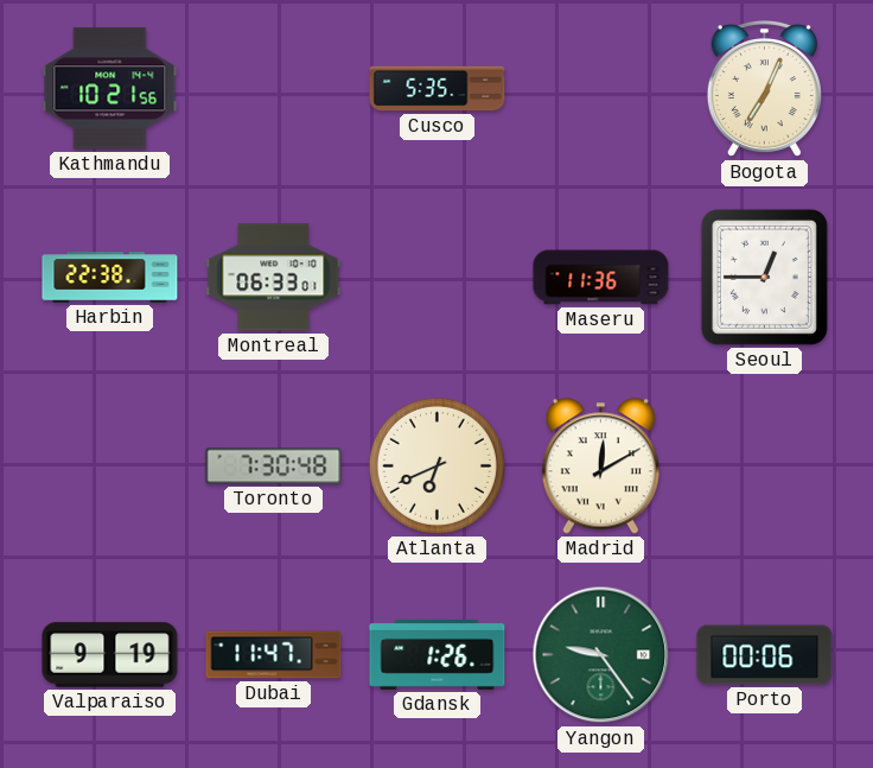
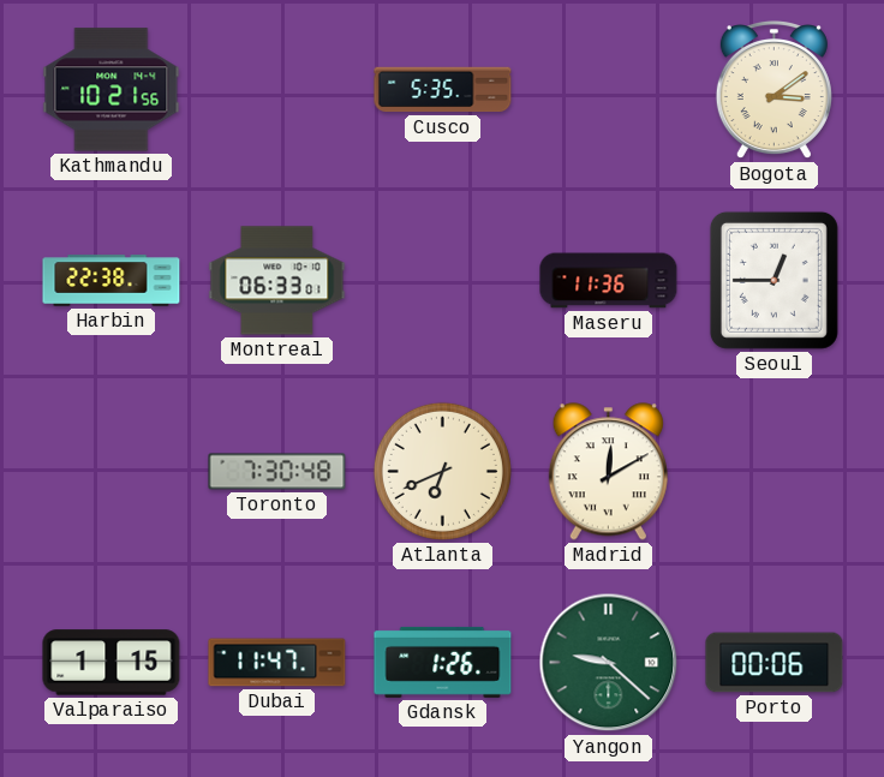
Bogota: 7:04 -> 3:09
Valparaiso: 9:19 -> 1:15
Yangon: 9:24 -> 9:22
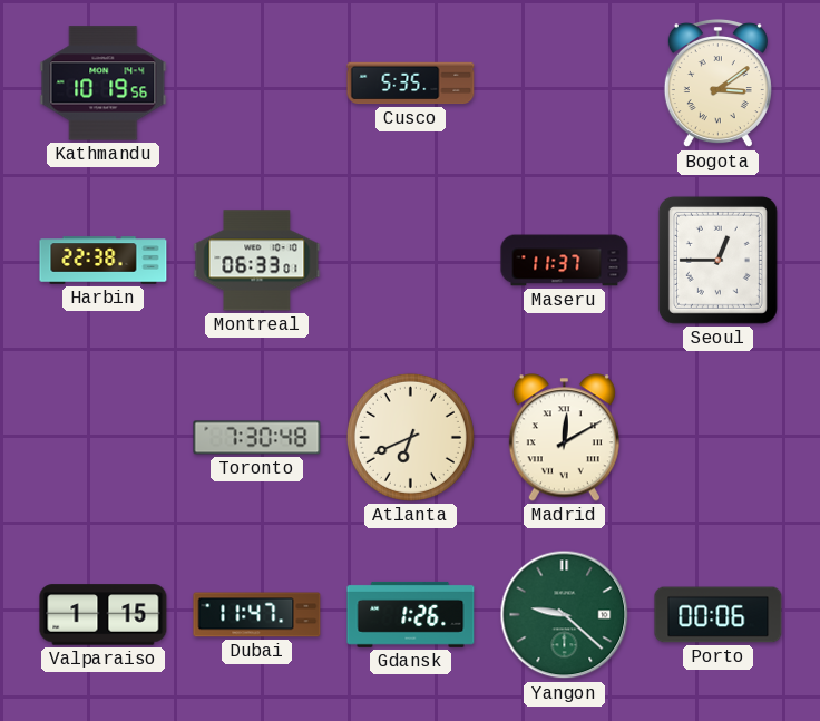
Kathmandu: 10:21 -> 10:19
Maseru: 11:36 -> 11:37
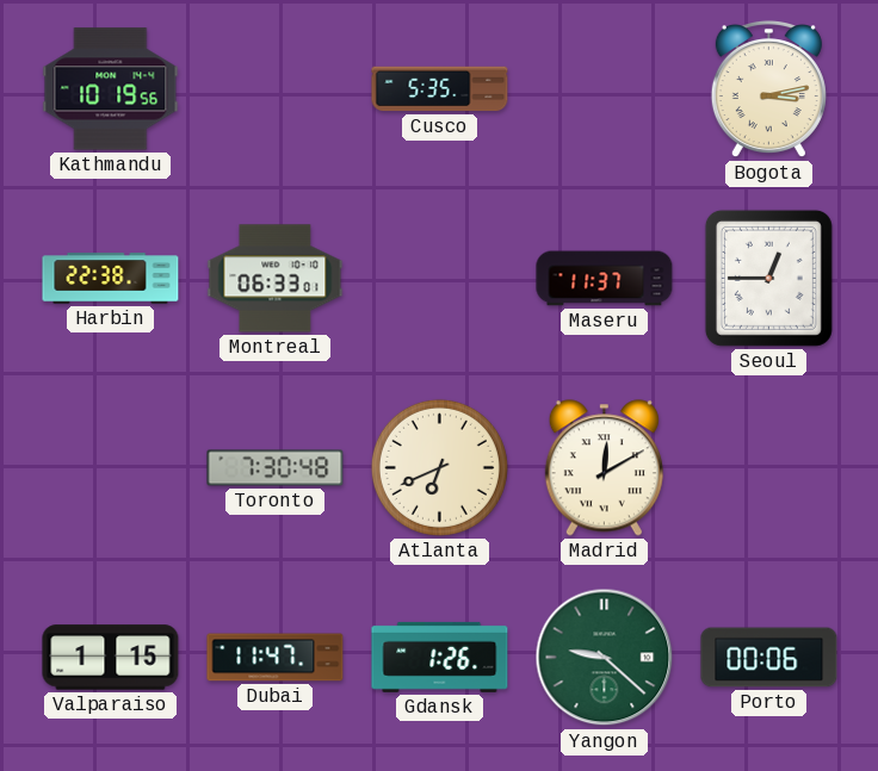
Bogota: 3:09 -> 3:13
